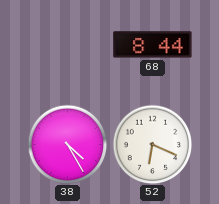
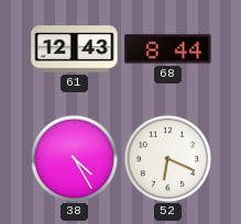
61: none -> 12:43
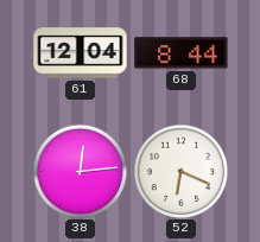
61: 12:43 -> 12:04
38: 4:25 -> 12:14
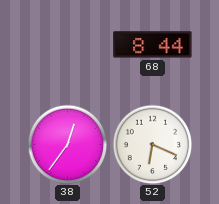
61: 12:04 -> none
38: 12:14 -> 12:36
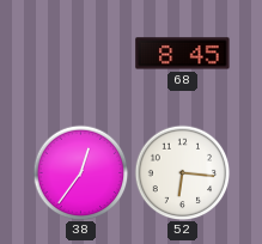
68: 8:44 -> 8:45
52: 6:19 -> 6:16
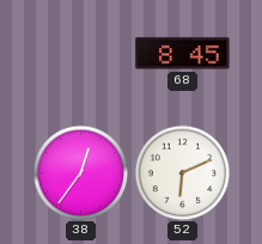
52: 6:16 -> 6:11
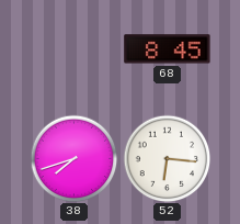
38: 12:36 -> 7:42
52: 6:11 -> 6:16
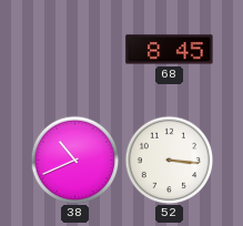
38: 7:42 -> 10:41
52: 6:16 -> 3:16
